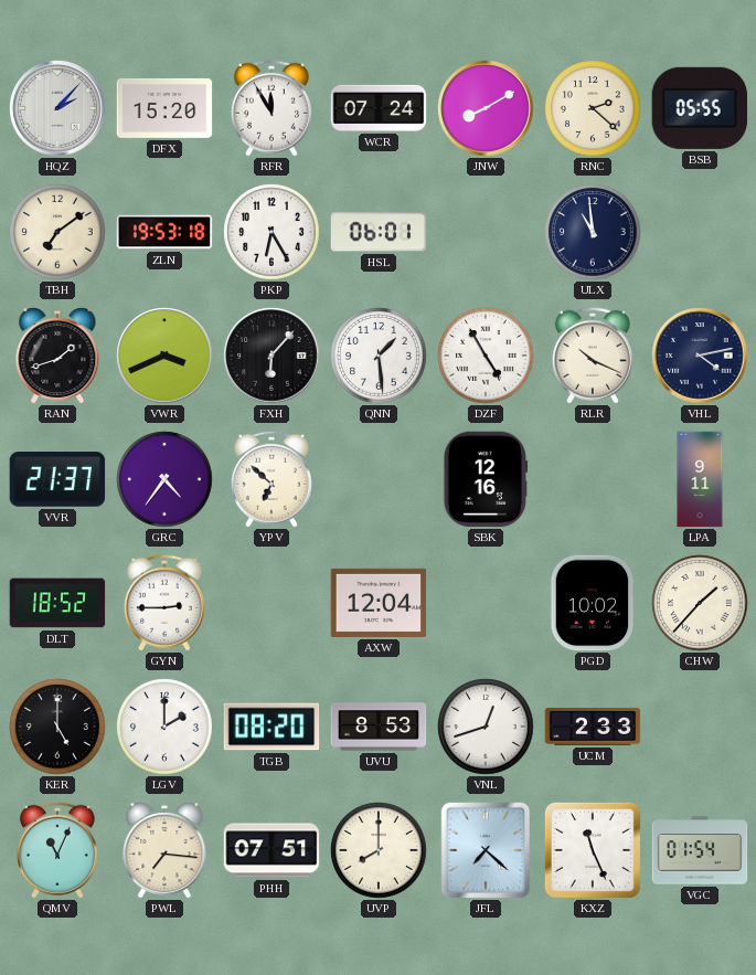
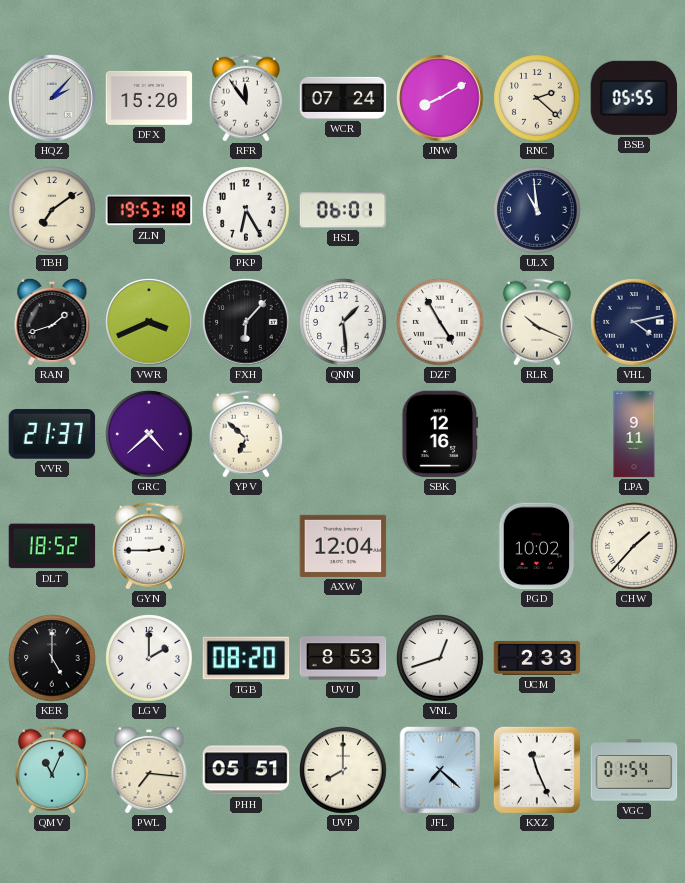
RFR: 11:55 -> 11:54
GRC: 4:36 -> 4:38
PHH: 07:51 -> 05:51
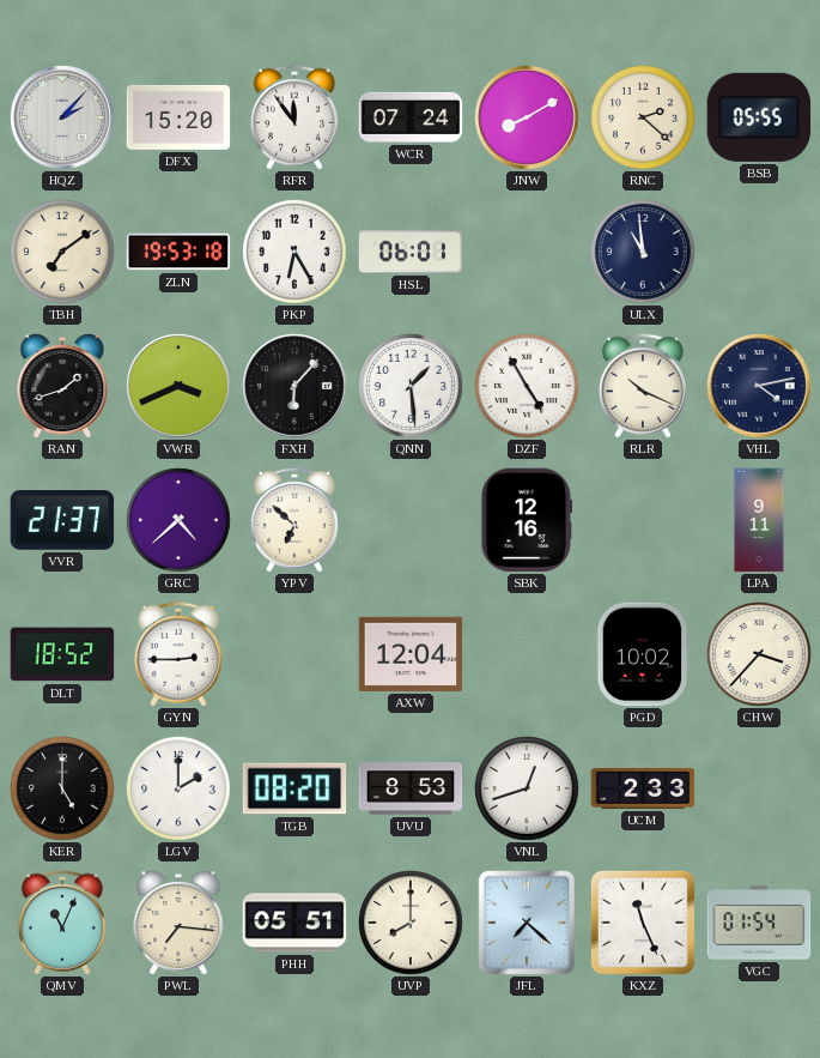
CHW: 1:37 -> 3:37
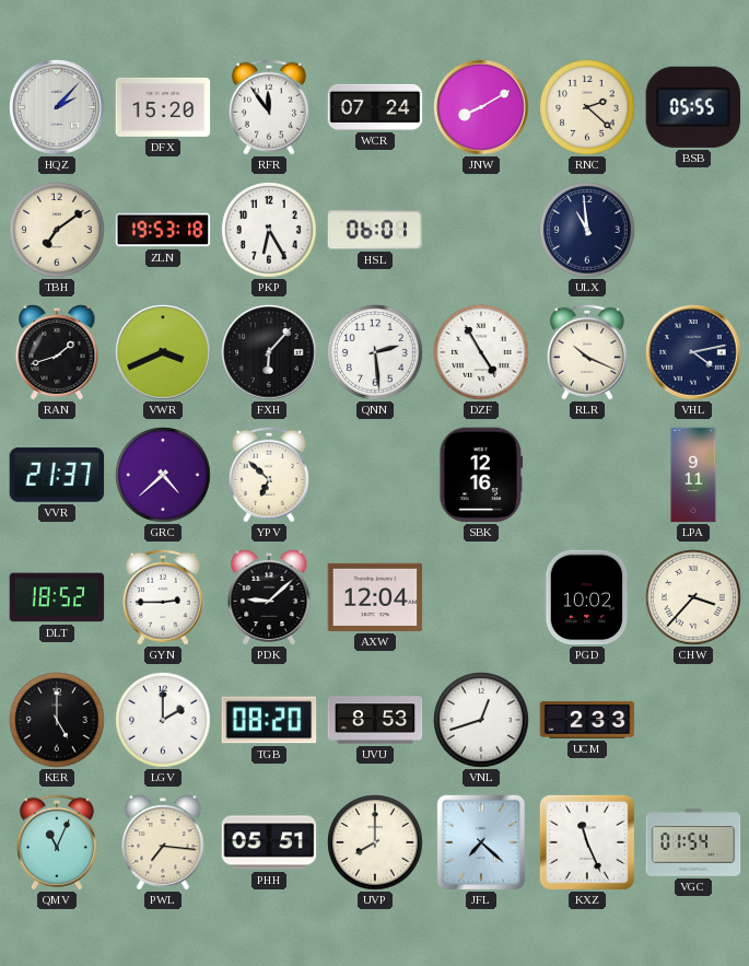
QNN: 1:29 -> 2:29
PDK: none -> 9:08
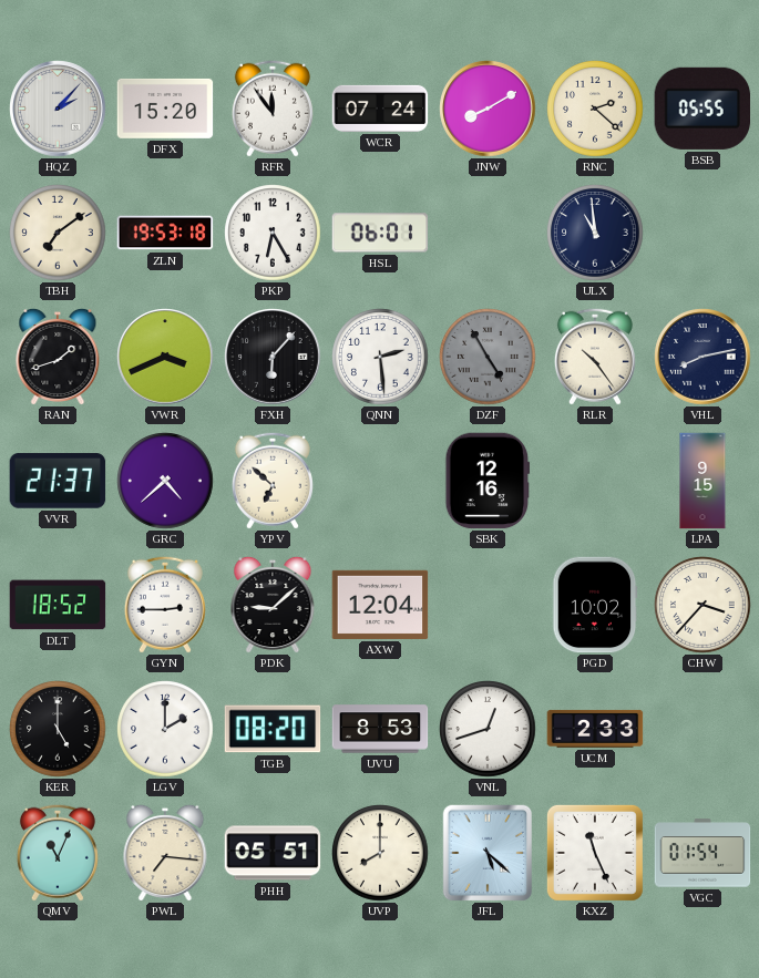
DZF dial: white -> grey
RLR: 10:19 -> 10:24
VHL: 4:13 -> 8:13
LPA: 9:11 -> 9:15
JFL: 7:22 -> 5:22
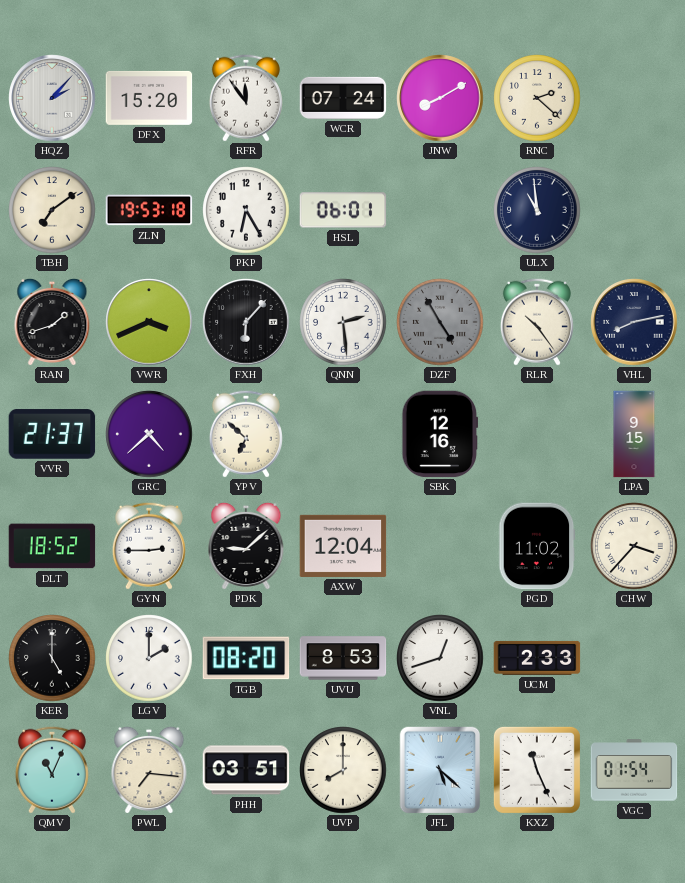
BSB: 05:55 -> none
PGD: 10:02 -> 11:02
PHH: 05:51 -> 03:51
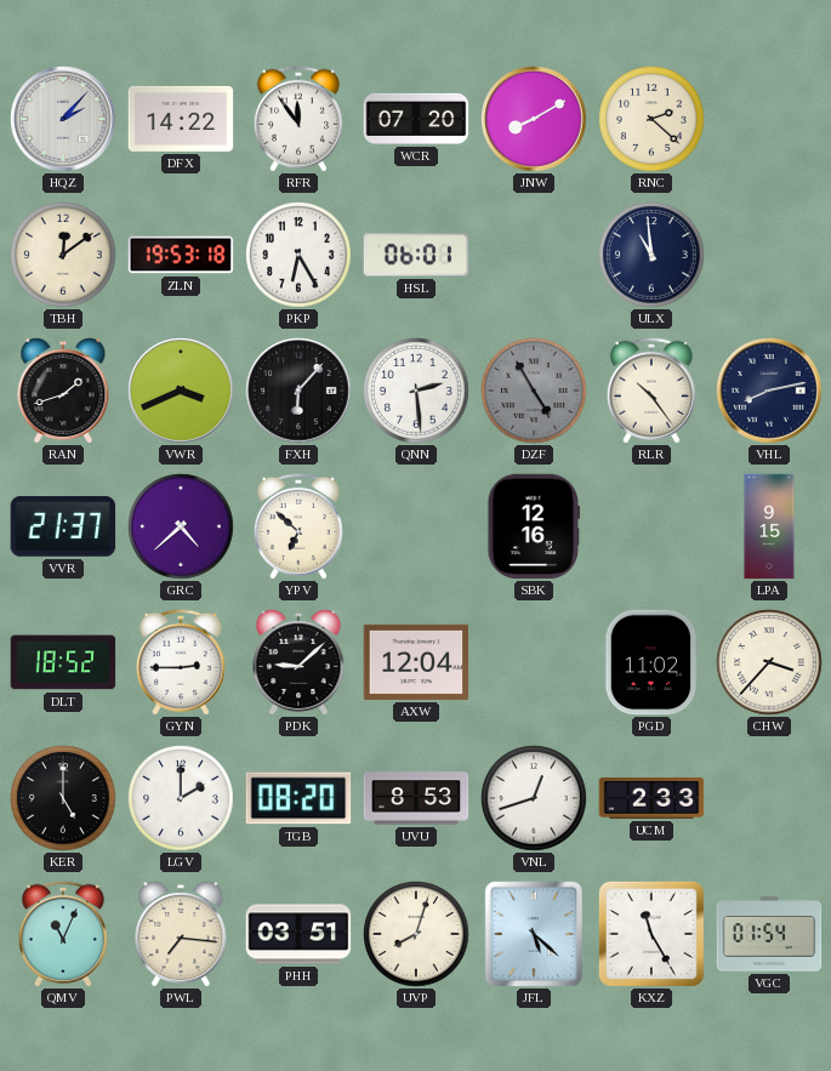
DFX: 15:20 -> 14:22
WCR: 07:24 -> 07:20
TBH: 7:09 -> 12:09
UVP: 8:00 -> 8:03
KXZ: 11:26 -> 11:25
